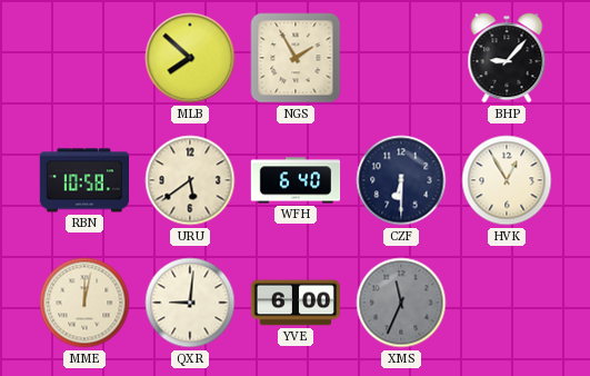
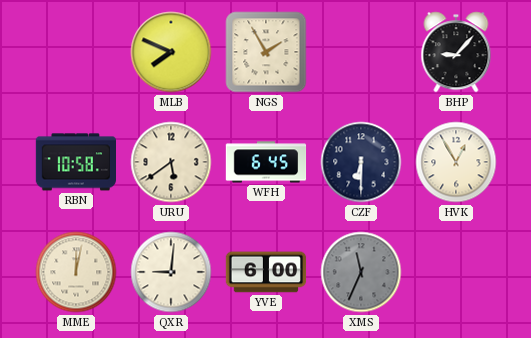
MLB: 7:52 -> 7:49
WFH: 6:40 -> 6:45
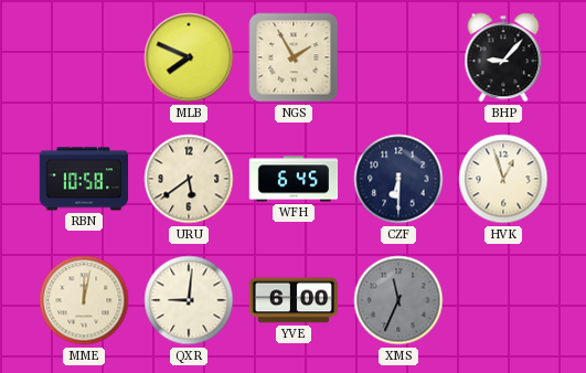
HVK: 12:55 -> 12:57
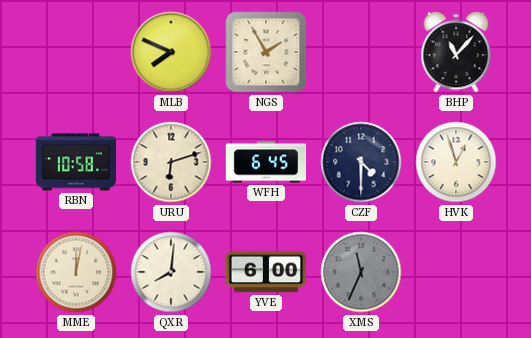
BHP: 9:07 -> 11:07
URU: 5:39 -> 6:12
CZF: 6:30 -> 4:30
QXR: 9:01 -> 8:01
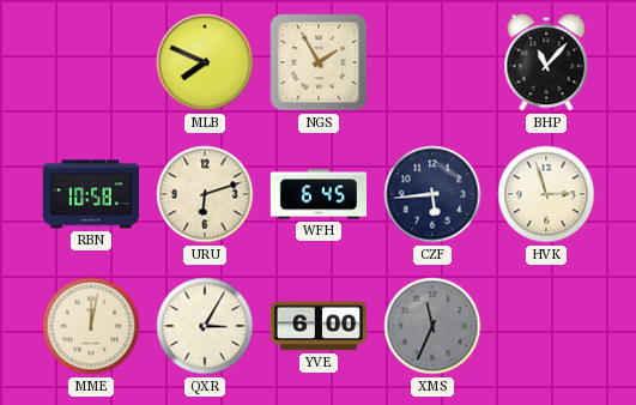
CZF: 4:30 -> 5:44
HVK: 12:57 -> 2:57
QXR: 8:01 -> 3:05
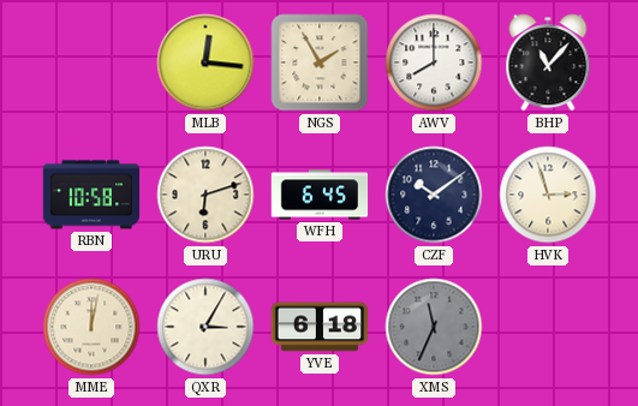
MLB: 7:49 -> 12:16
AWV: none -> 8:00
CZF: 5:44 -> 10:09
YVE: 6:00 -> 6:18
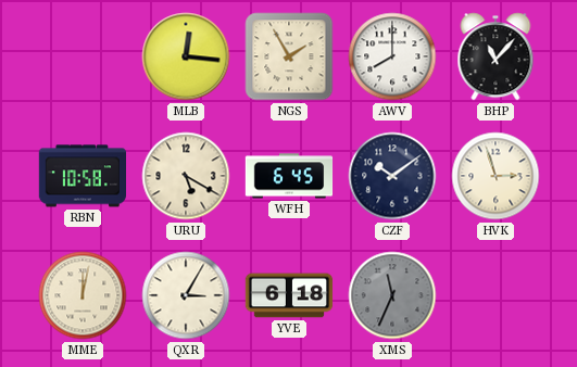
URU: 6:12 -> 5:20
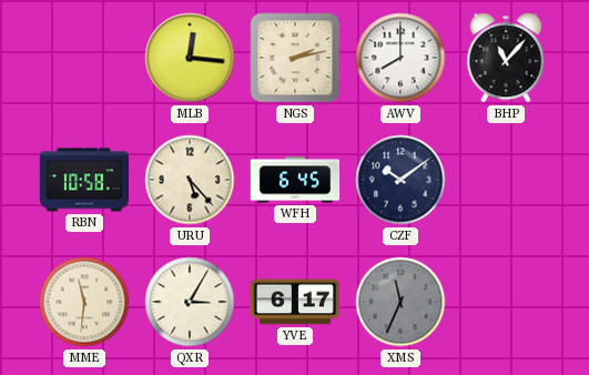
NGS: 1:55 -> 2:13
URU: 5:20 -> 5:23
HVK: 2:57 -> none
MME: 12:02 -> 11:31
YVE: 6:18 -> 6:17
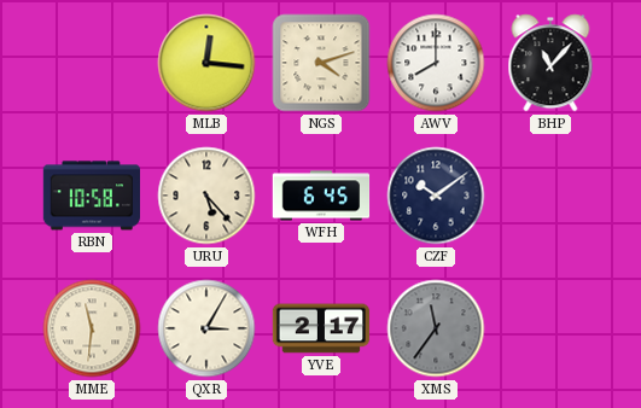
NGS: 2:13 -> 4:12
YVE: 6:17 -> 2:17
XMS: 11:34 -> 11:36
